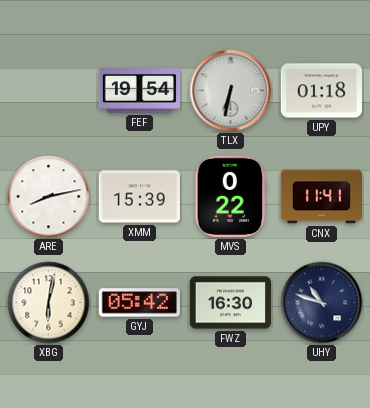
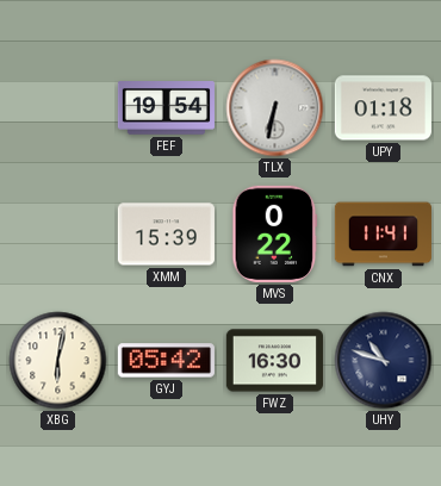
ARE: 8:13 -> none
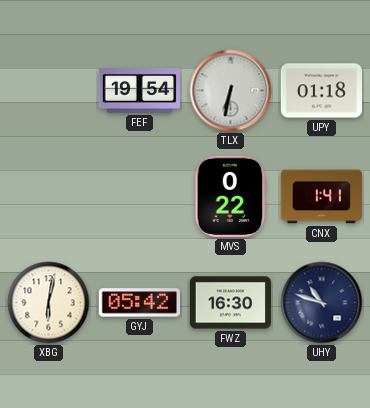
XMM: 15:39 -> none
CNX: 11:41 -> 1:41
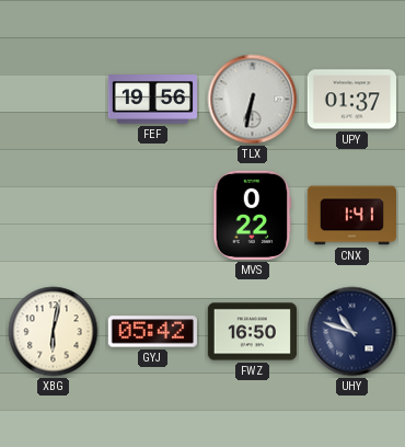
FEF: 19:54 -> 19:56
UPY: 01:18 -> 01:37
FWZ: 16:30 -> 16:50
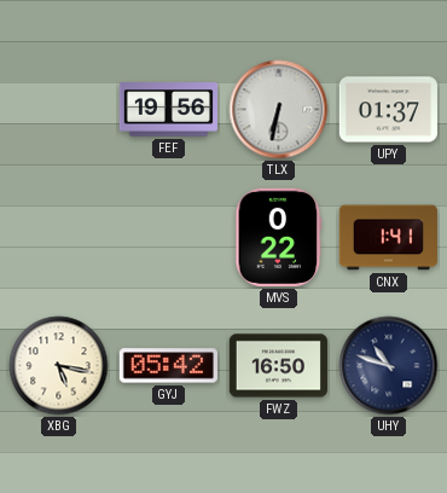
XBG: 6:02 -> 5:17
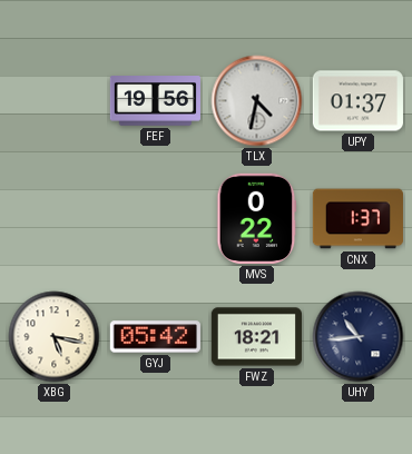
TLX: 6:32 -> 4:32
CNX: 1:41 -> 1:37
FWZ: 16:50 -> 18:21
UHY: 10:48 -> 10:44
